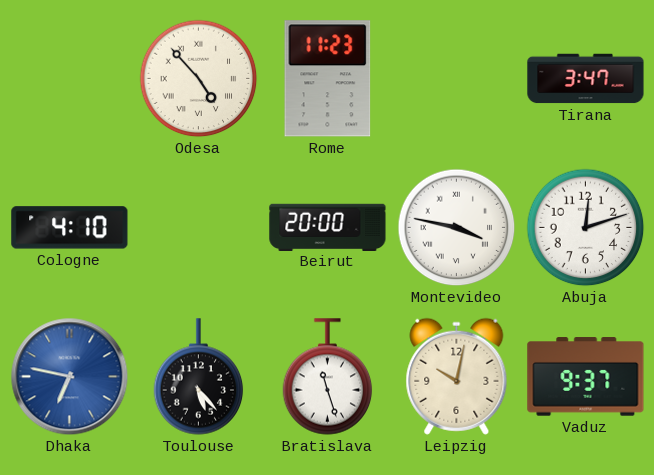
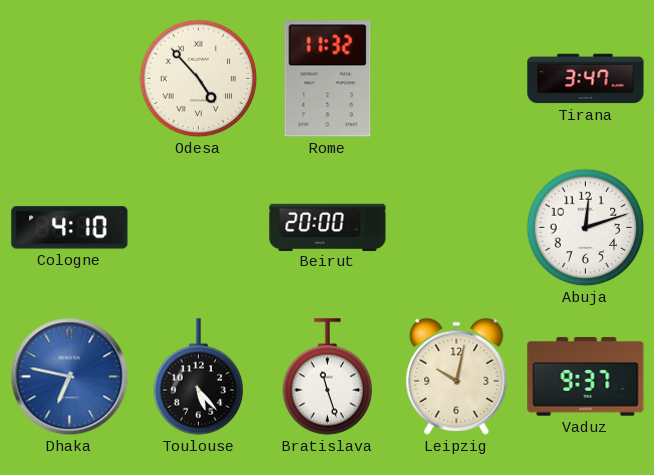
Rome: 11:23 -> 11:32
Montevideo: 3:47 -> none
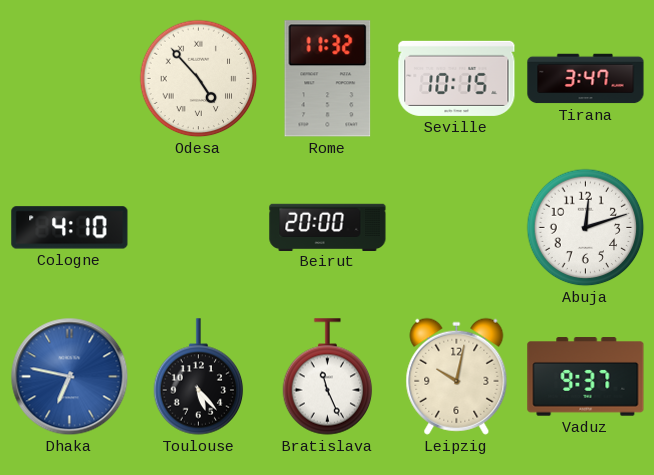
Seville: none -> 10:15
Bratislava: 11:27 -> 11:26
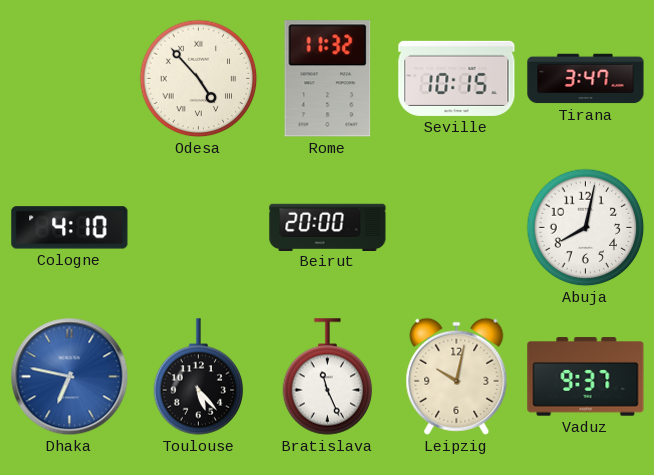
Abuja: 12:12 -> 8:02
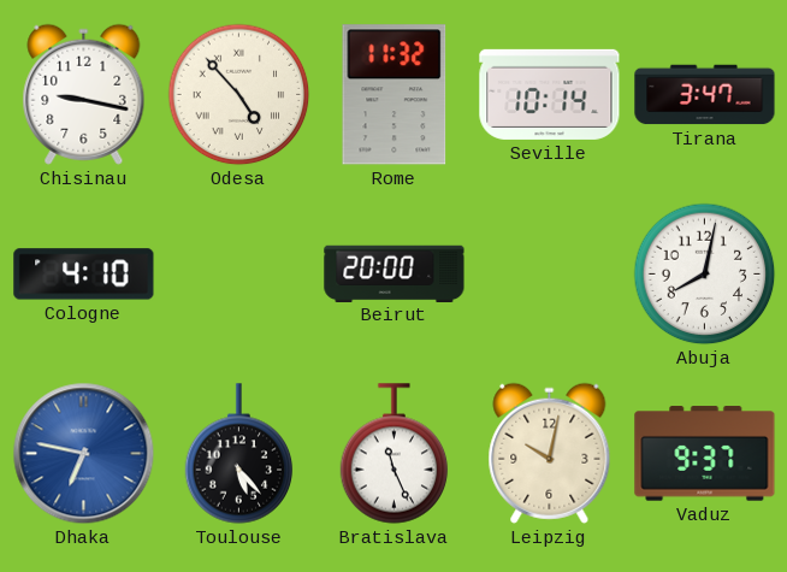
Chisinau: none -> 9:17
Seville: 10:15 -> 10:14
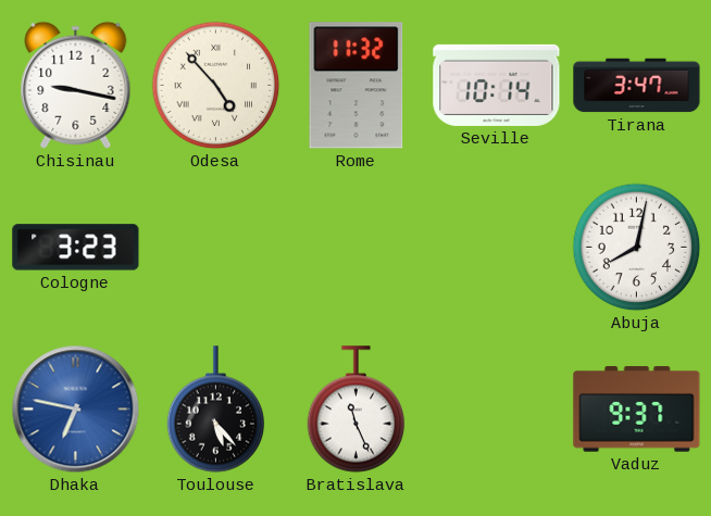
Cologne: 4:10 -> 3:23
Beirut: 20:00 -> none
Leipzig: 10:02 -> none
